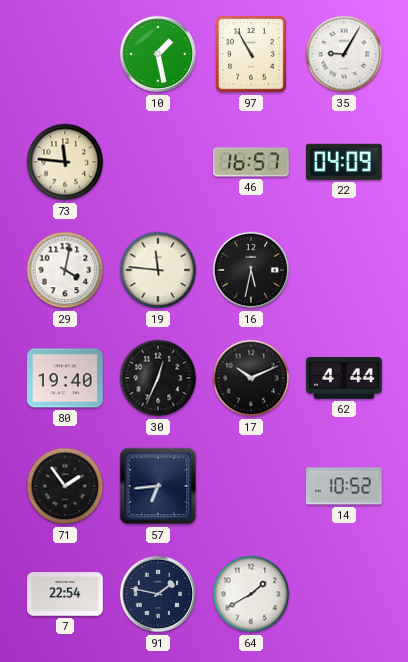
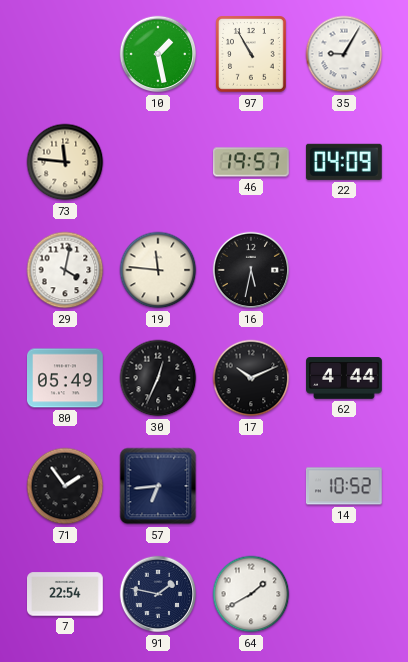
46: 16:57 -> 19:57
80: 19:40 -> 05:49
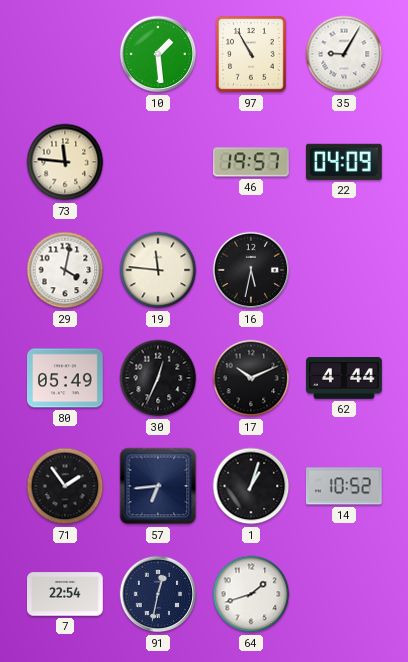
10: 1:28 -> 1:29
1: none -> 1:03
91: 1:47 -> 12:32
64: 1:40 -> 1:42
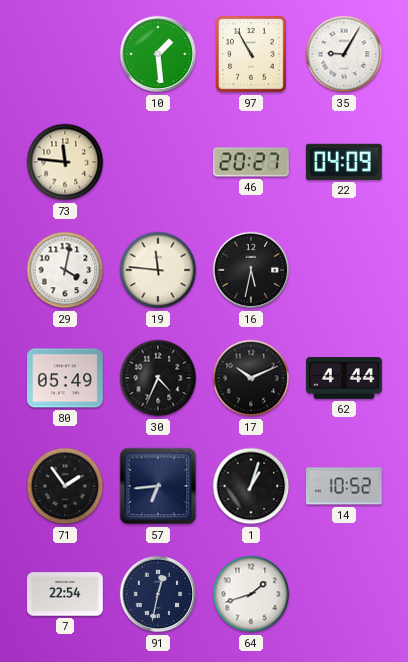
46: 19:57 -> 20:27
30: 12:34 -> 4:34
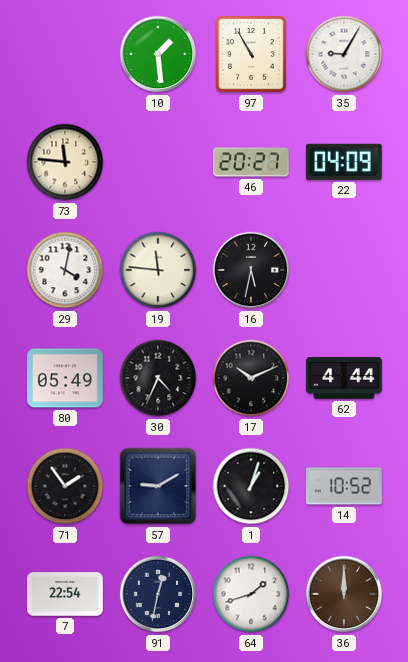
57: 6:44 -> 9:10
36: none -> 12:00
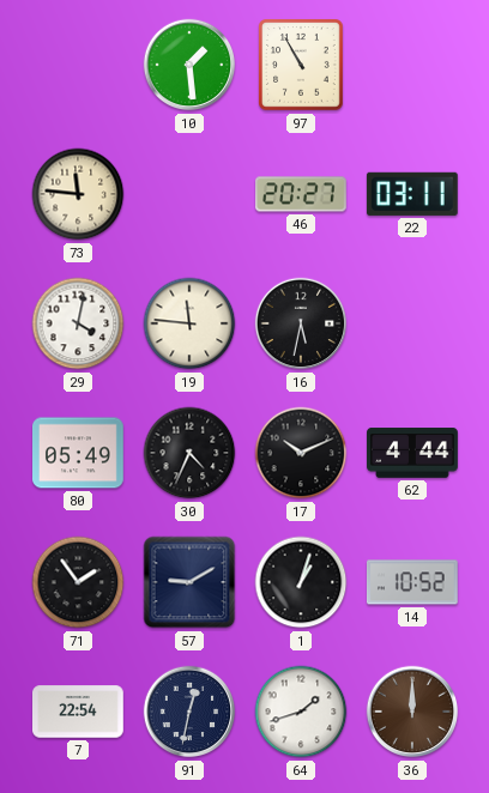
35: 9:05 -> none
22: 04:09 -> 03:11
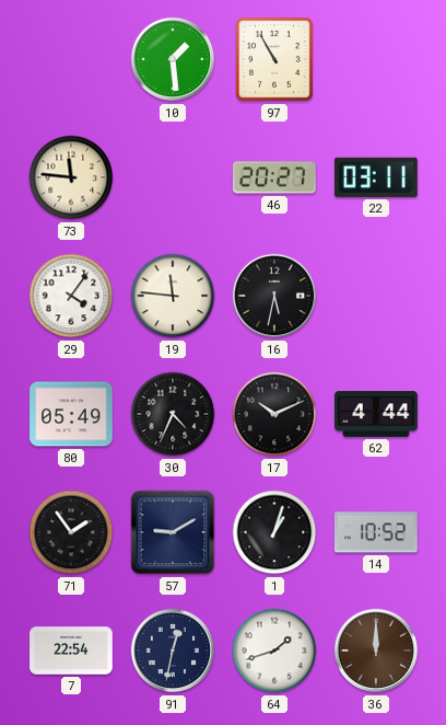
29: 4:02 -> 4:06
